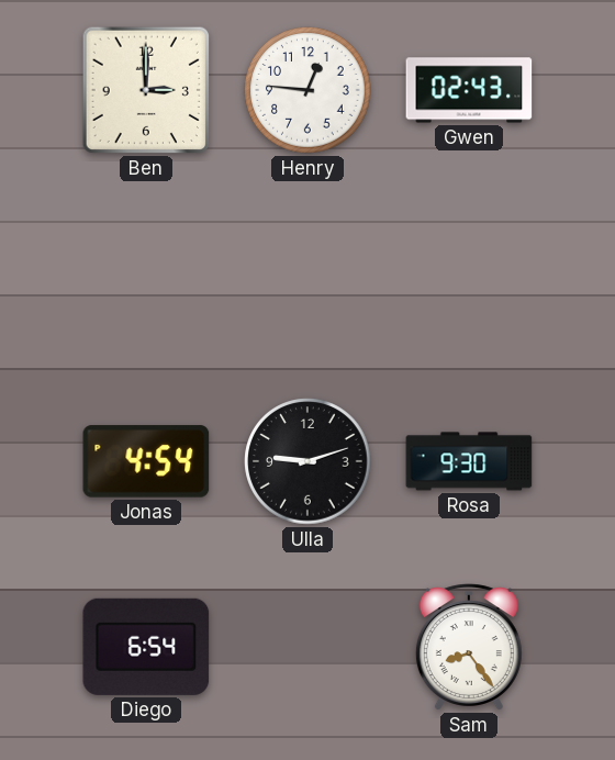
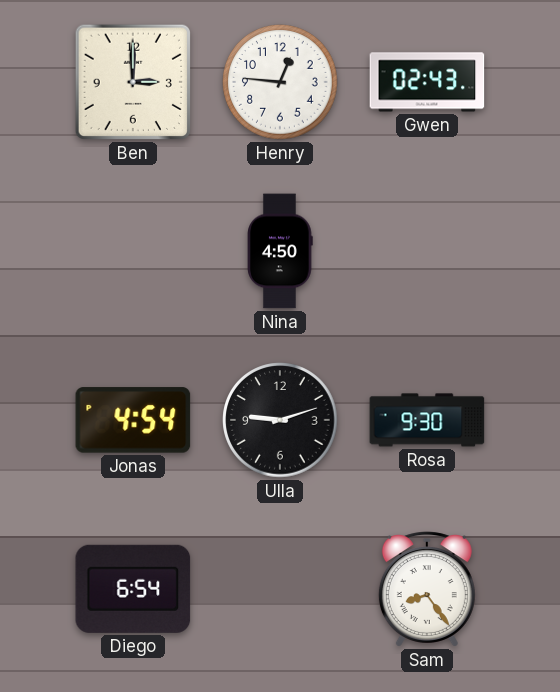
Nina: none -> 4:50
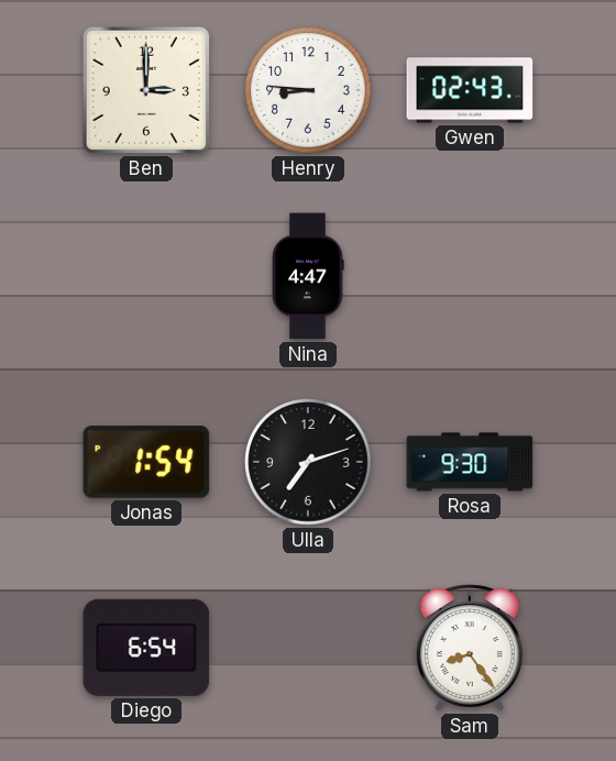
Henry: 12:46 -> 8:46
Nina: 4:50 -> 4:47
Jonas: 4:54 -> 1:54
Ulla: 9:12 -> 7:12
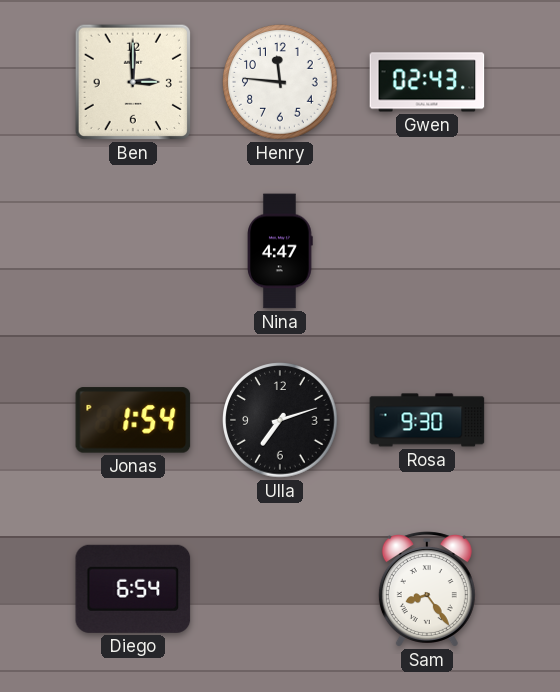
Henry: 8:46 -> 11:46
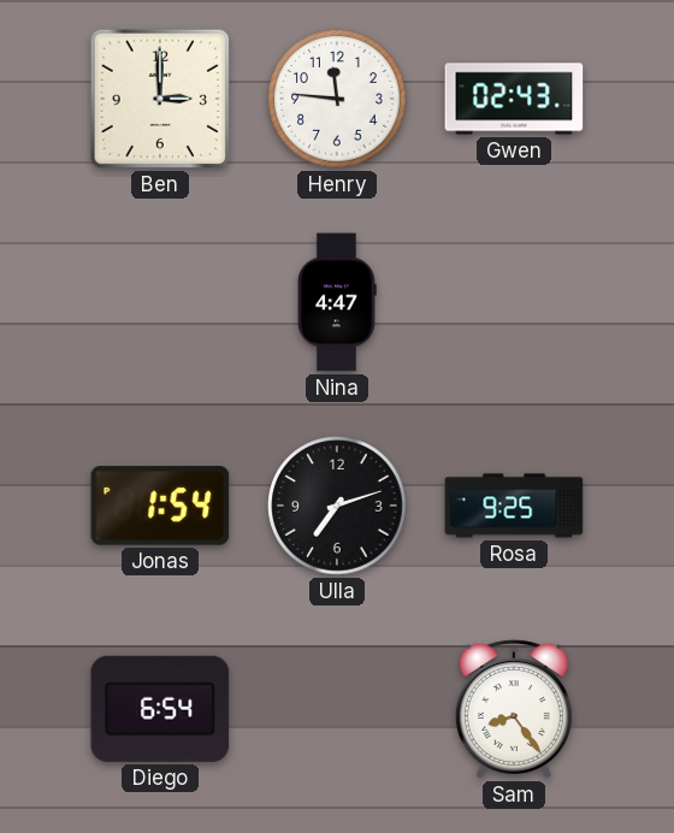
Rosa: 9:30 -> 9:25
